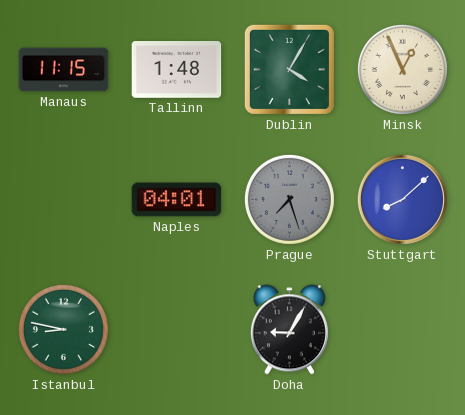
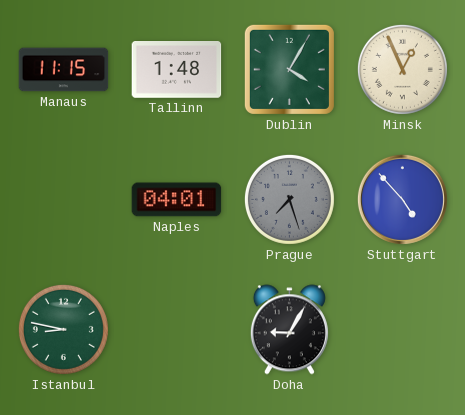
Stuttgart: 8:08 -> 4:53
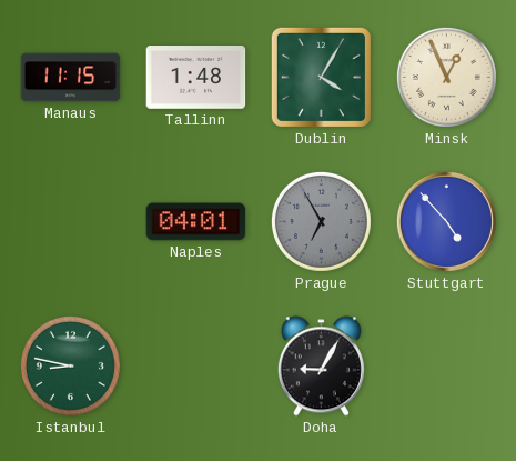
Prague: 7:27 -> 6:55
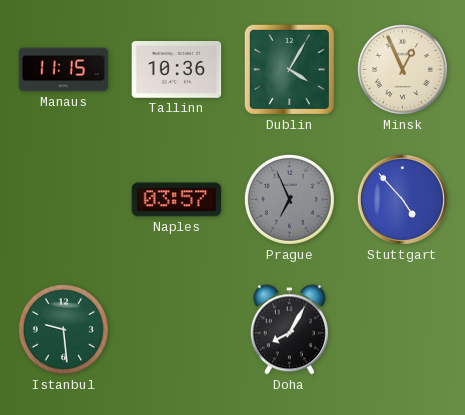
Tallinn: 1:48 -> 10:36
Naples: 04:01 -> 03:57
Prague: 6:55 -> 6:56
Istanbul: 8:47 -> 9:29
Doha: 9:05 -> 8:05
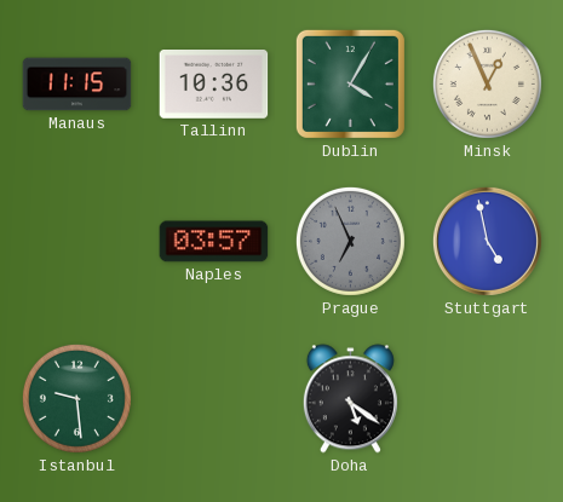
Stuttgart: 4:53 -> 4:58
Doha: 8:05 -> 5:21
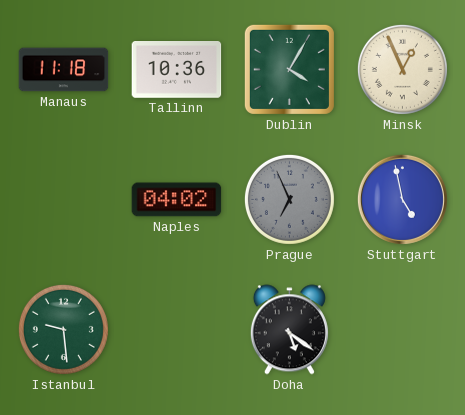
Manaus: 11:15 -> 11:18
Naples: 03:57 -> 04:02
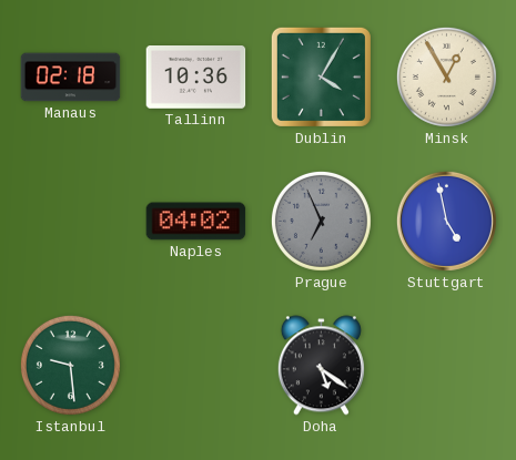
Manaus: 11:18 -> 02:18
Minsk: 12:56 -> 12:55
